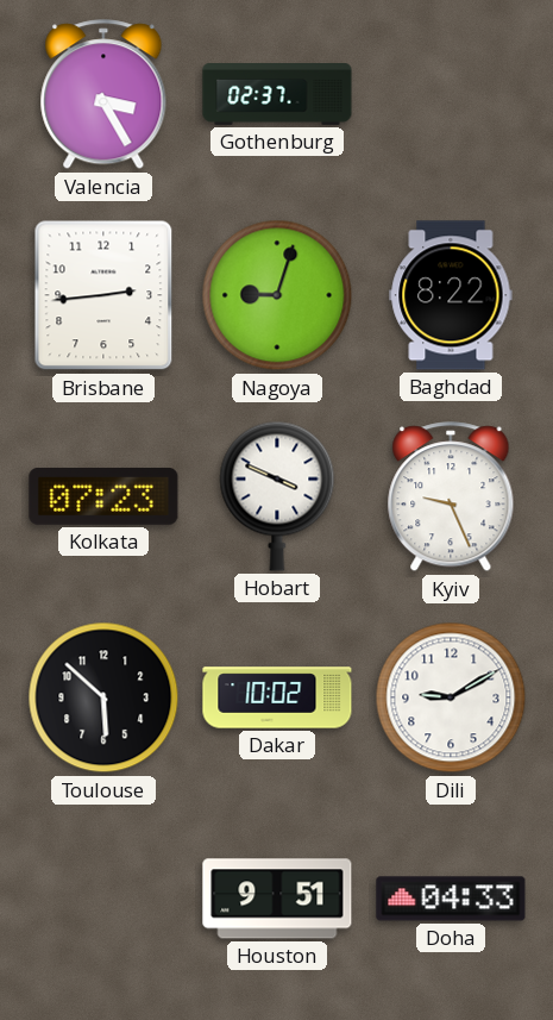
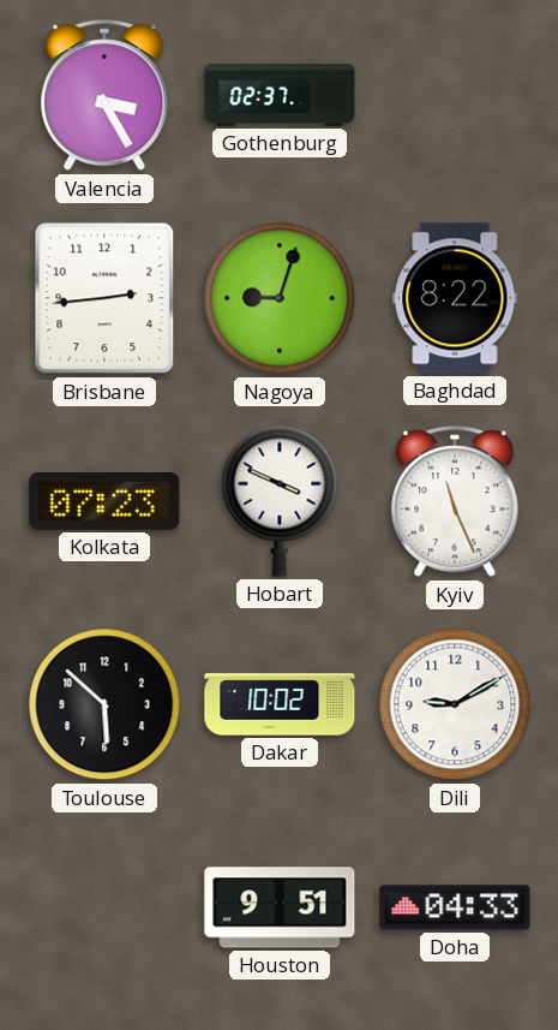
Kyiv: 9:26 -> 11:26
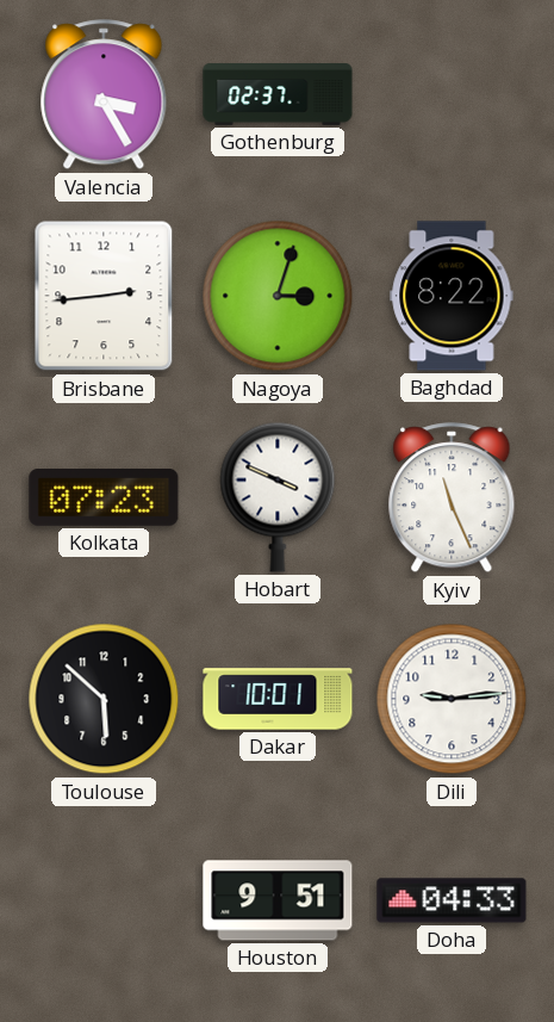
Nagoya: 9:03 -> 3:03
Dakar: 10:02 -> 10:01
Dili: 9:10 -> 9:14
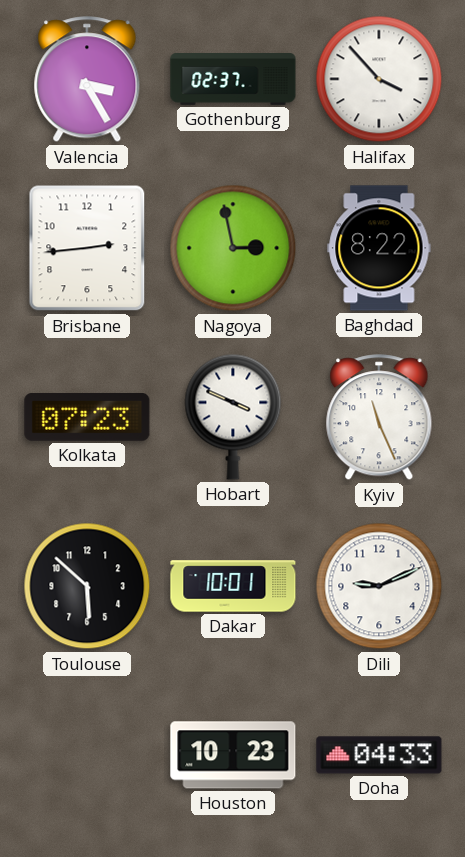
Halifax: none -> 3:53
Nagoya: 3:03 -> 2:58
Dili: 9:14 -> 9:11
Houston: 9:51 -> 10:23
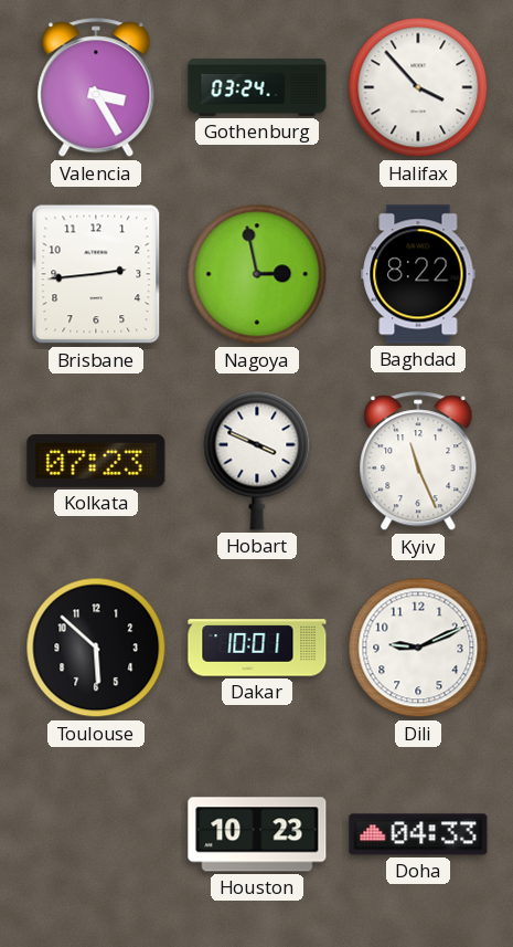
Gothenburg: 02:37 -> 03:24
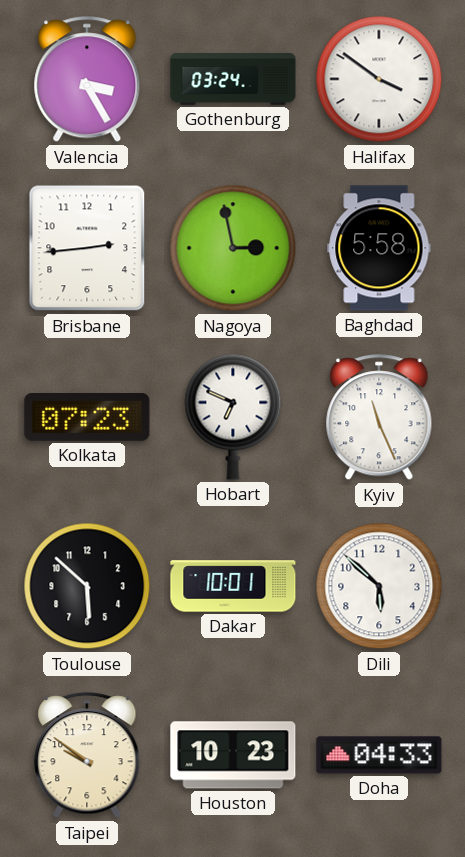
Halifax: 3:53 -> 3:51
Baghdad: 8:22 -> 5:58
Hobart: 3:49 -> 6:49
Dili: 9:11 -> 5:52
Taipei: none -> 9:51
